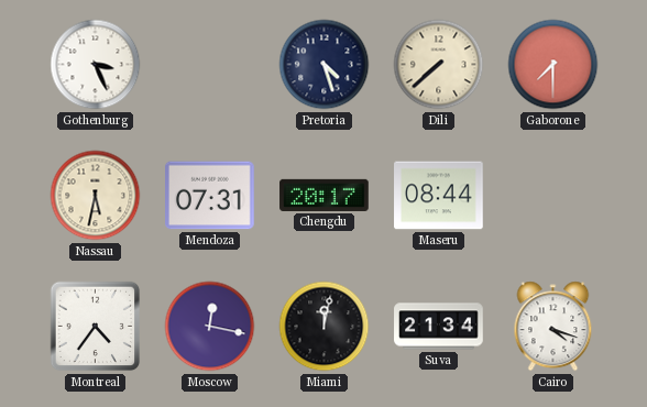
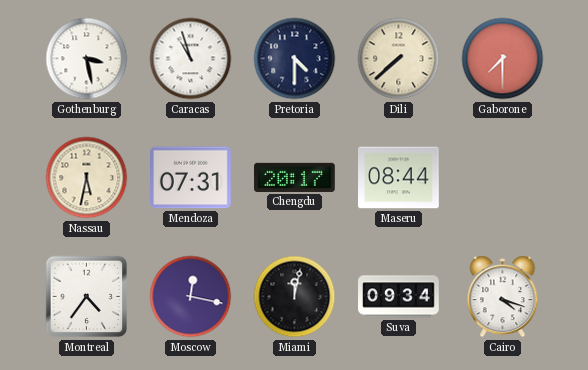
Gothenburg: 3:26 -> 3:28
Caracas: none -> 10:57
Pretoria: 4:27 -> 4:30
Suva: 21:34 -> 09:34
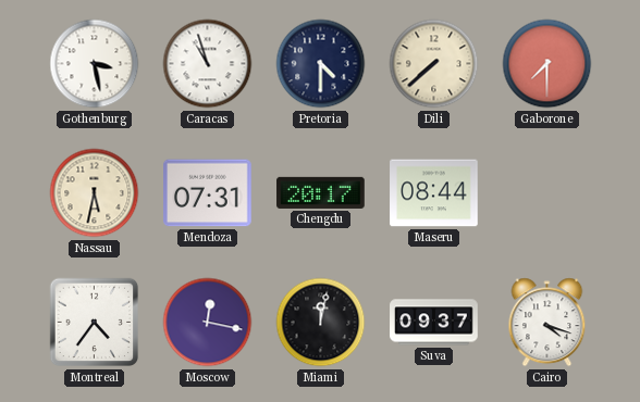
Suva: 09:34 -> 09:37
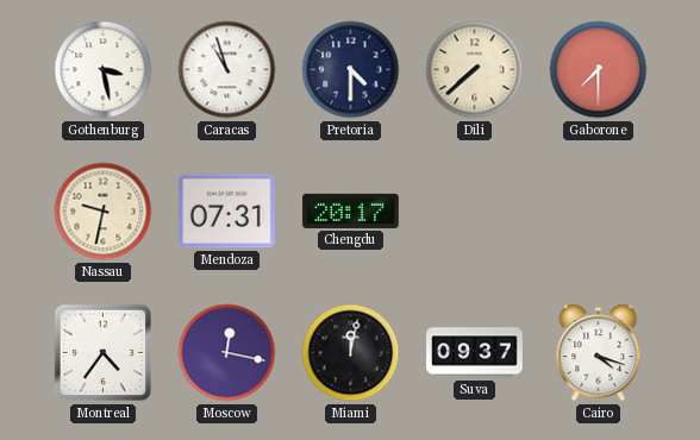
Nassau: 5:32 -> 9:32
Maseru: 08:44 -> none
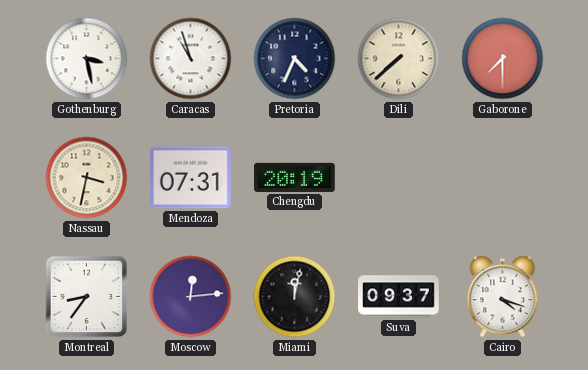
Pretoria: 4:30 -> 4:34
Nassau: 9:32 -> 3:32
Chengdu: 20:17 -> 20:19
Montreal: 4:36 -> 8:36
Moscow: 12:17 -> 12:14
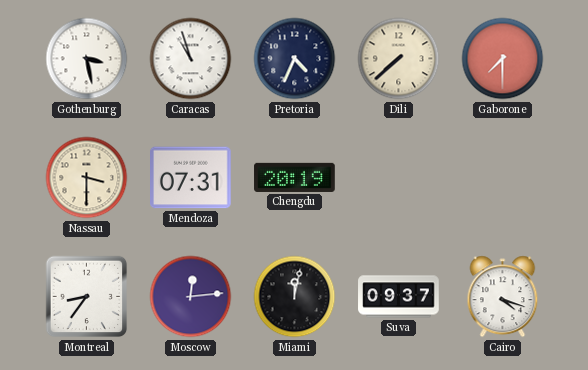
Nassau: 3:32 -> 3:30
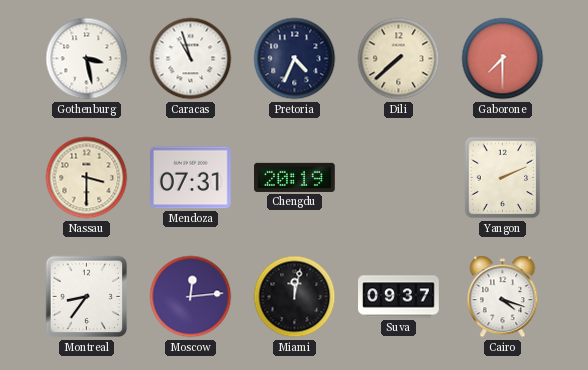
Yangon: none -> 2:11
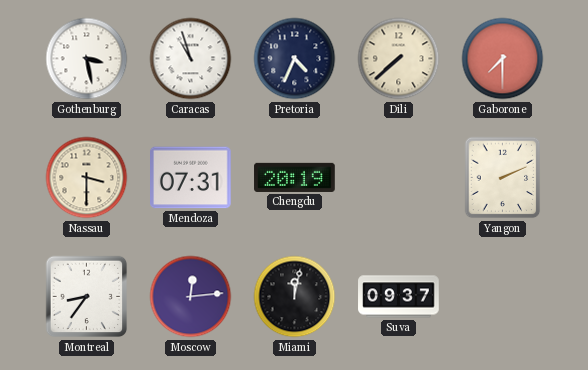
Cairo: 4:18 -> none
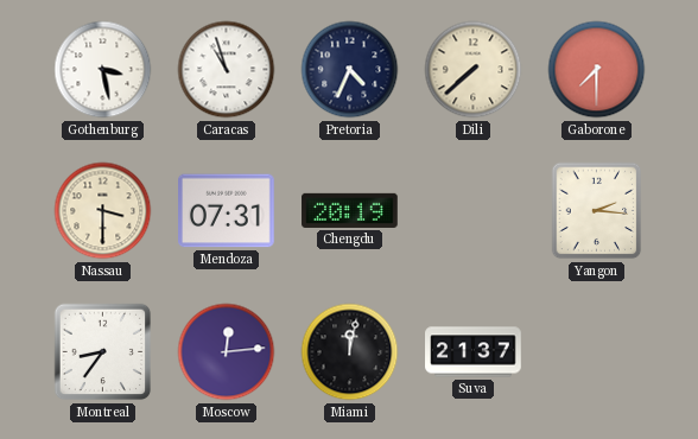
Yangon: 2:11 -> 2:16
Suva: 09:37 -> 21:37
